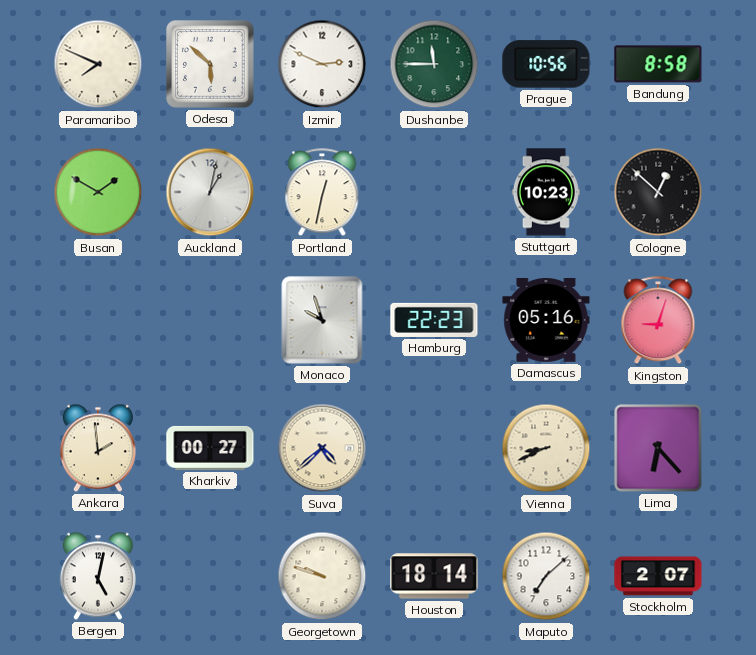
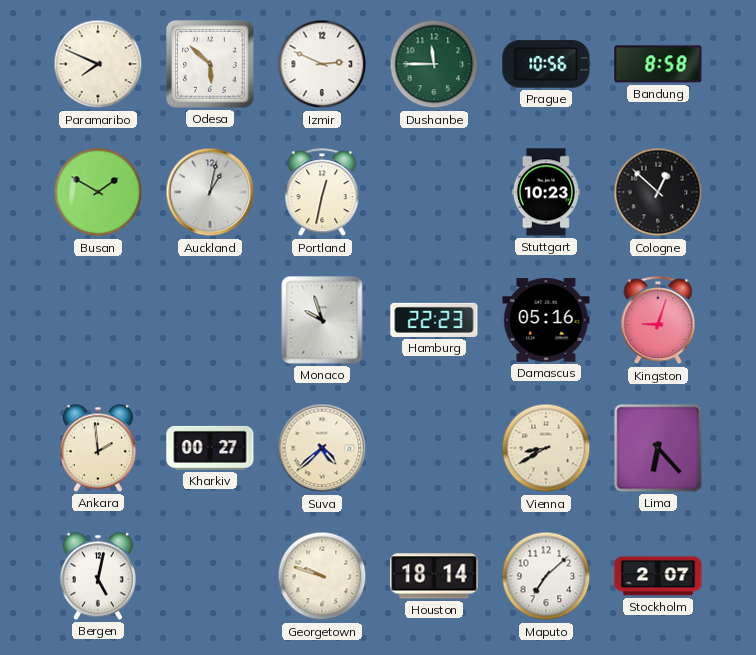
Vienna: 8:41 -> 8:40
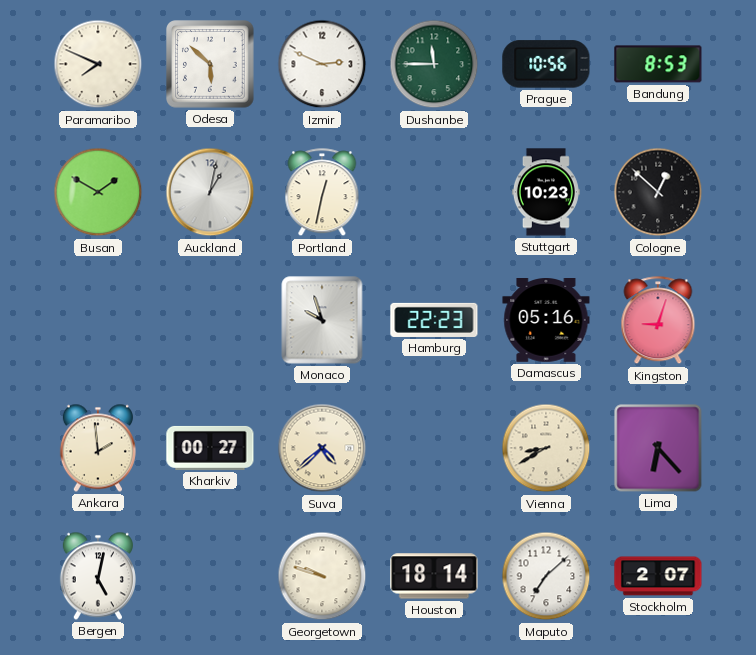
Bandung: 8:58 -> 8:53
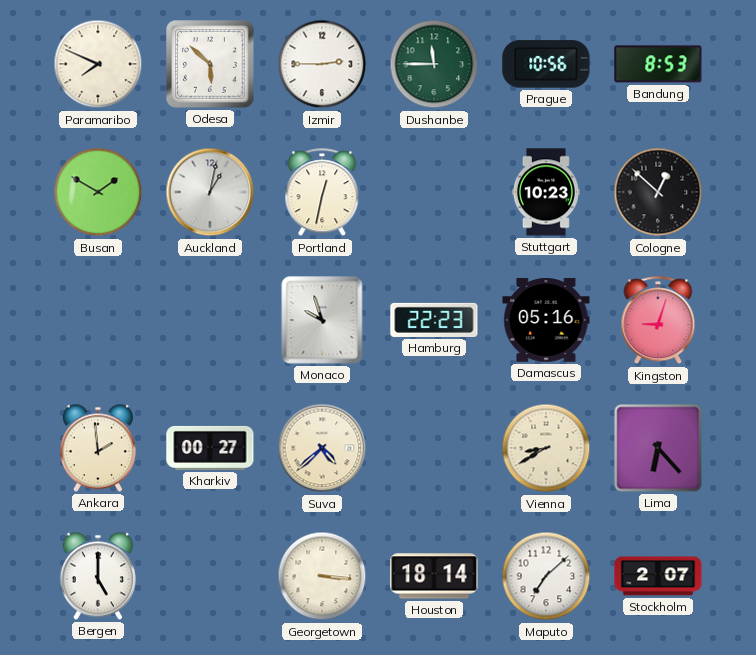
Izmir: 2:49 -> 2:45
Bergen: 5:02 -> 5:00
Georgetown: 9:48 -> 3:16
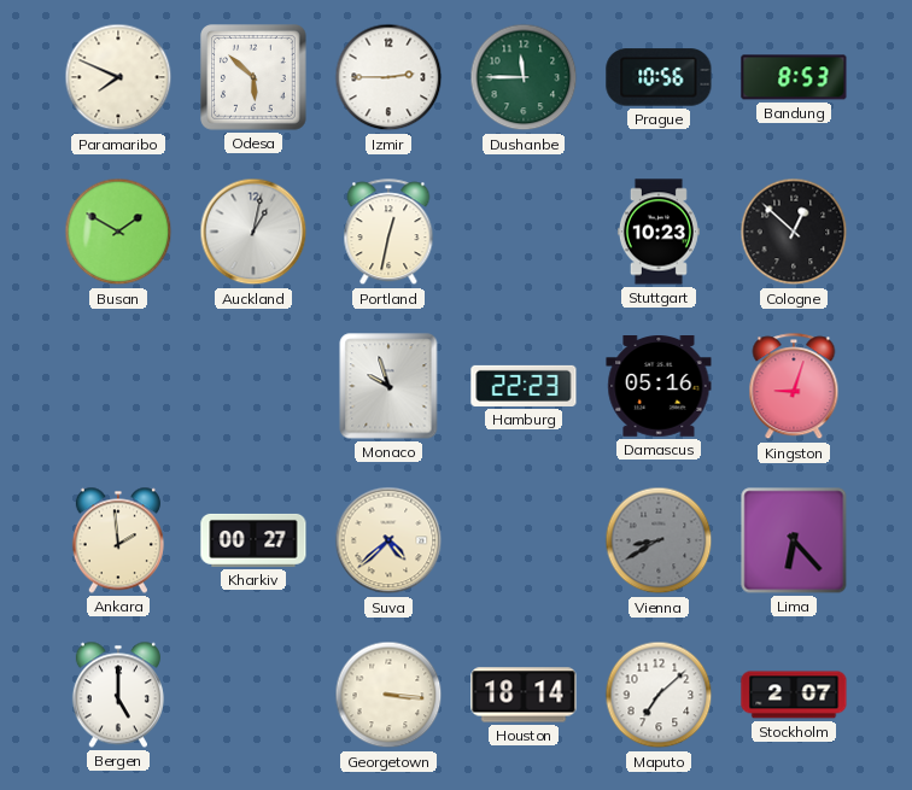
Vienna dial: cream -> grey
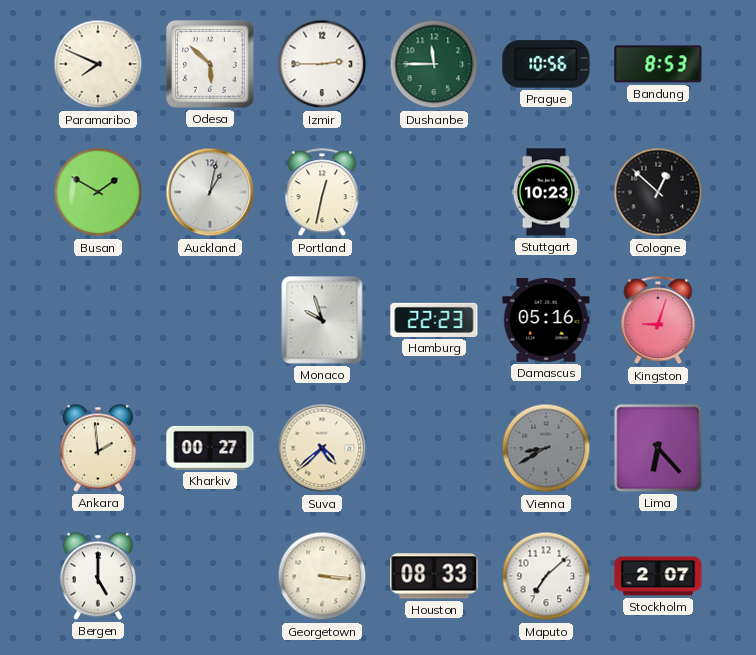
Houston: 18:14 -> 08:33
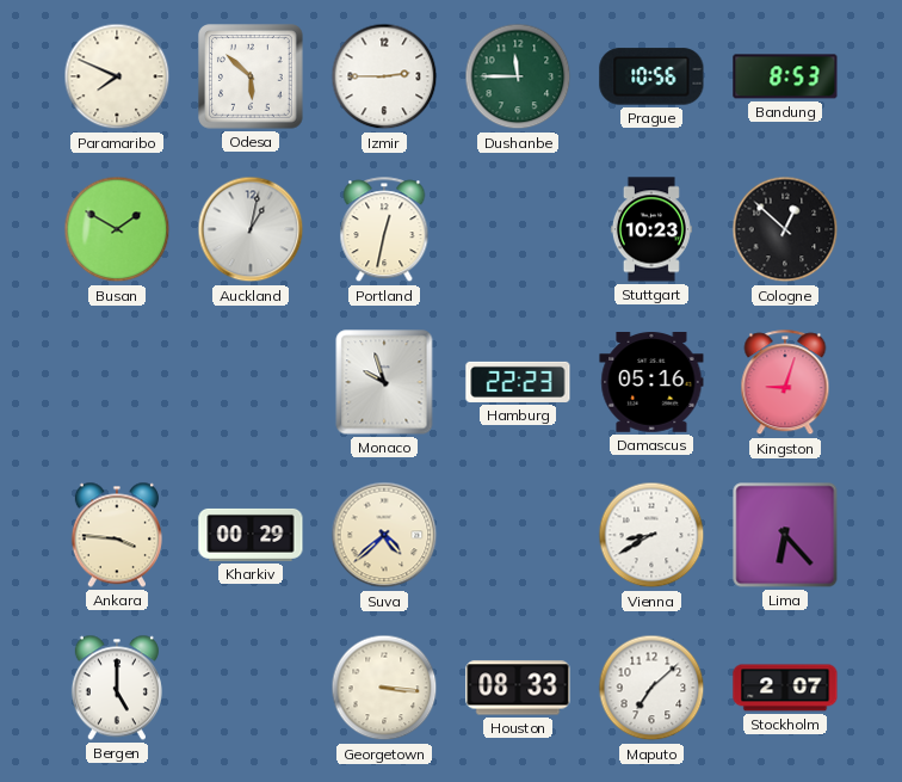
Ankara: 1:59 -> 3:46
Kharkiv: 00:27 -> 00:29
Vienna dial: grey -> white
